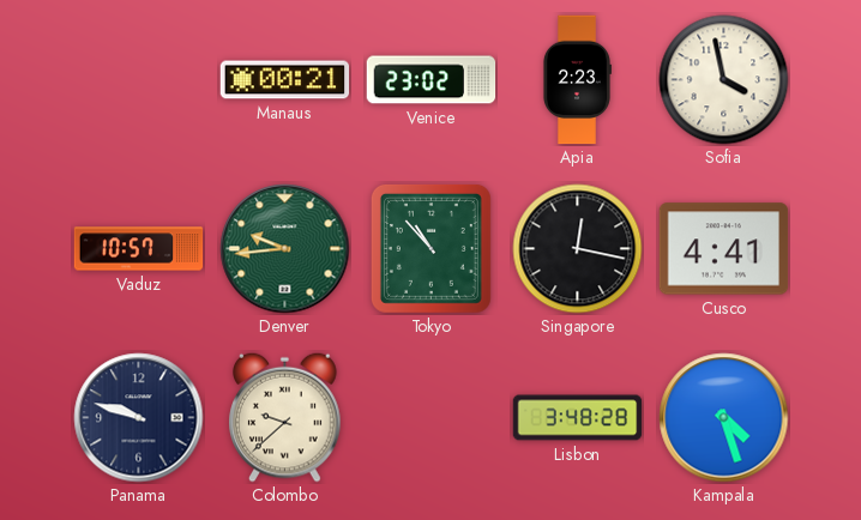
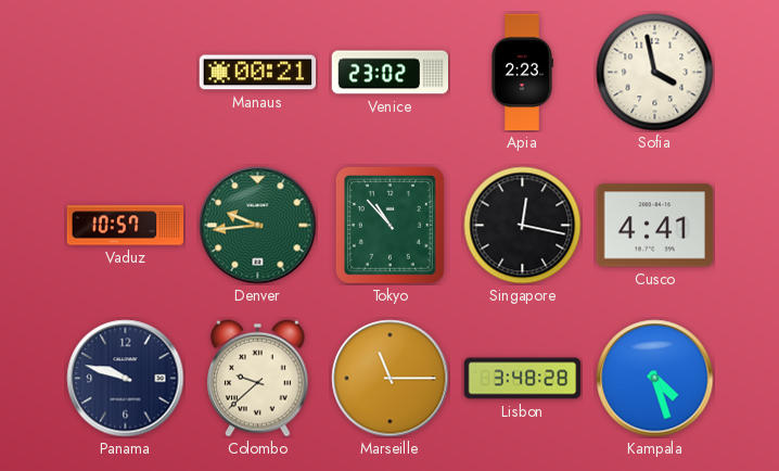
Marseille: none -> 11:15
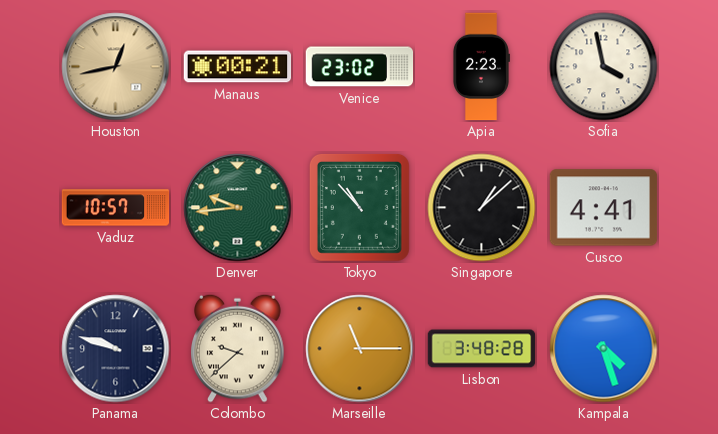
Houston: none -> 12:43
Singapore: 12:17 -> 1:08
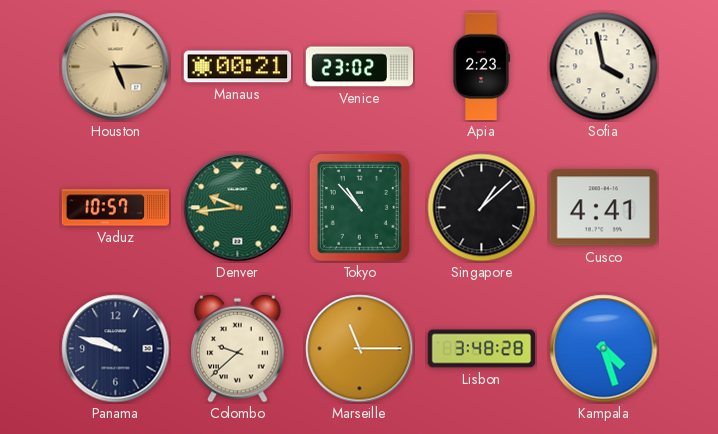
Houston: 12:43 -> 5:15
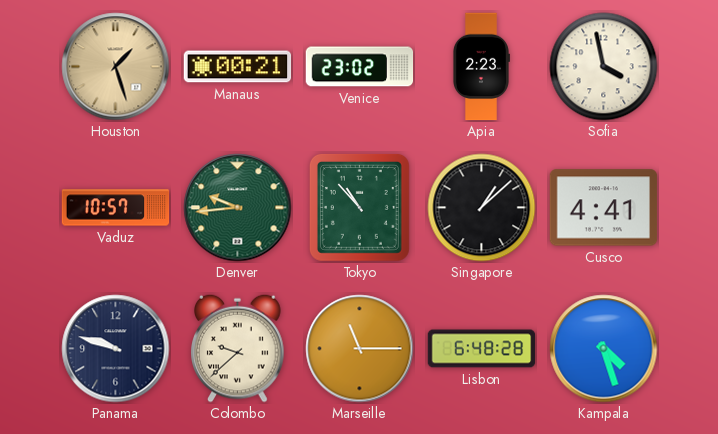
Houston: 5:15 -> 1:27
Lisbon: 3:48 -> 6:48
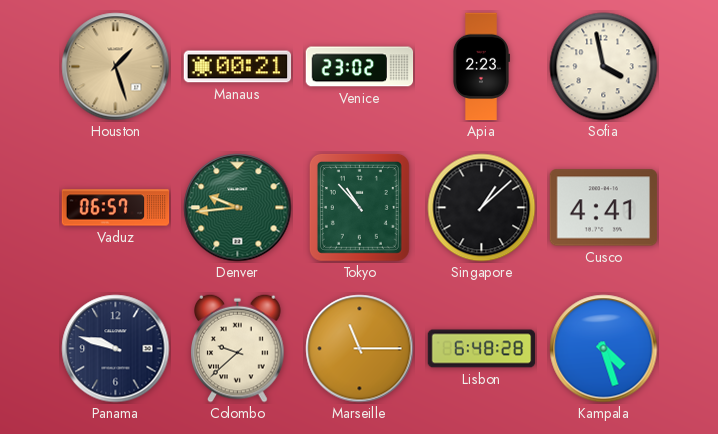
Vaduz: 10:57 -> 06:57
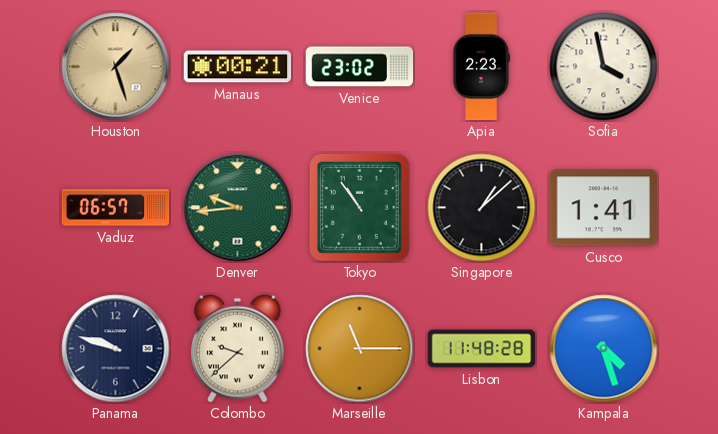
Tokyo: 10:53 -> 10:54
Cusco: 4:41 -> 1:41
Lisbon: 6:48 -> 11:48
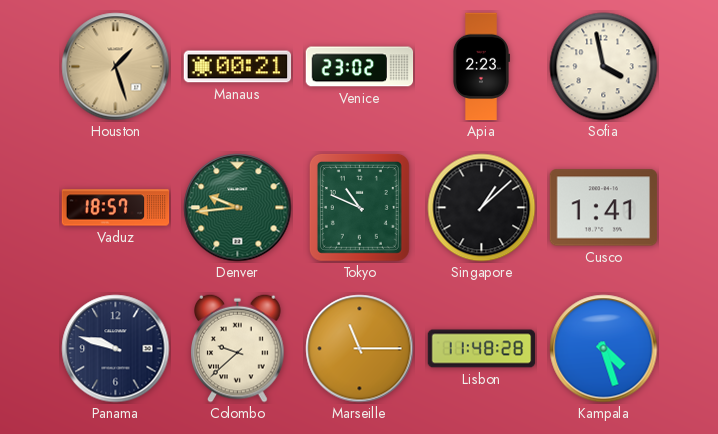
Vaduz: 06:57 -> 18:57
Tokyo: 10:54 -> 10:49
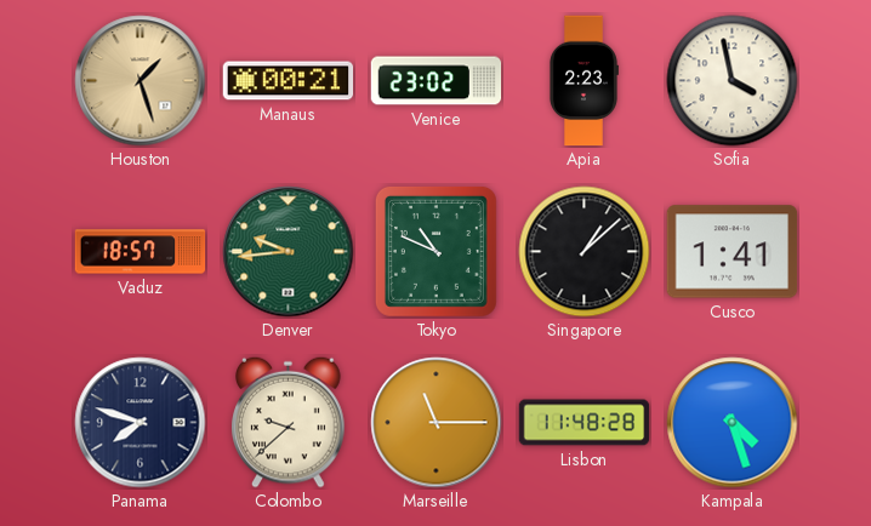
Panama: 9:48 -> 7:48
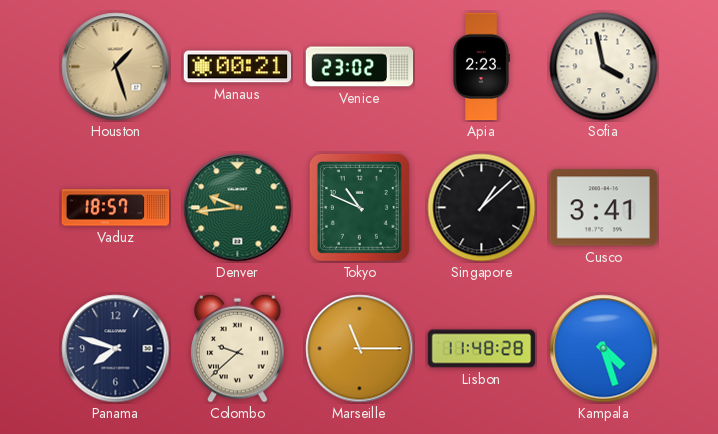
Cusco: 1:41 -> 3:41
